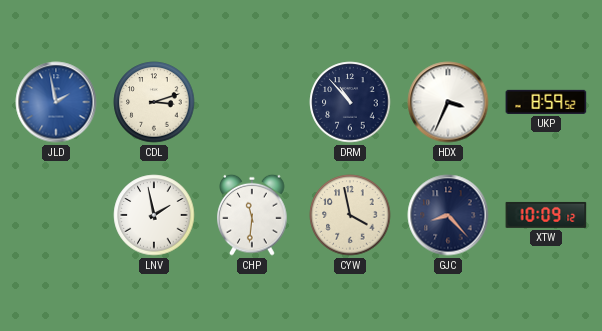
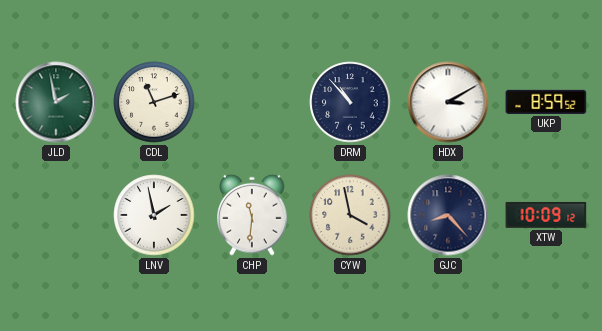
JLD dial: blue -> green
CDL: 3:12 -> 11:12
HDX: 3:34 -> 3:10
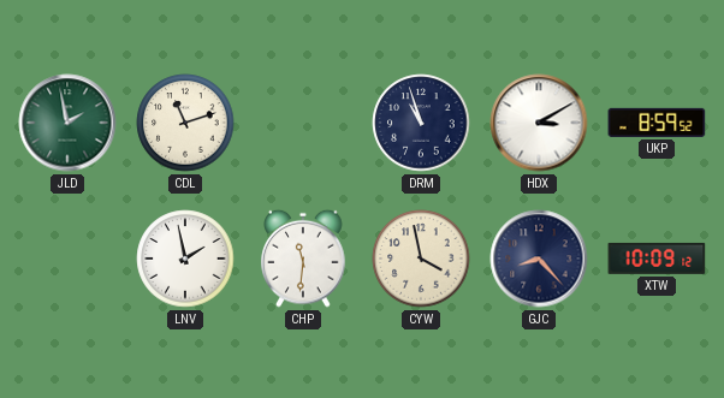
DRM: 10:53 -> 10:57
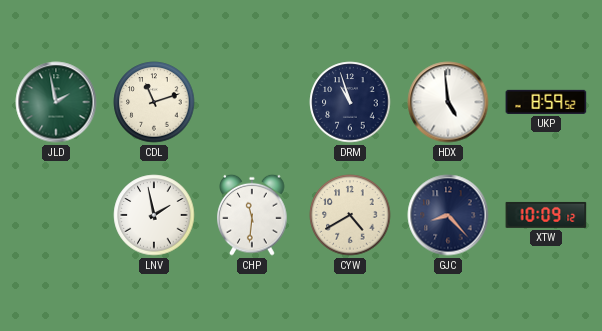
HDX: 3:10 -> 4:59
CYW: 3:58 -> 4:40
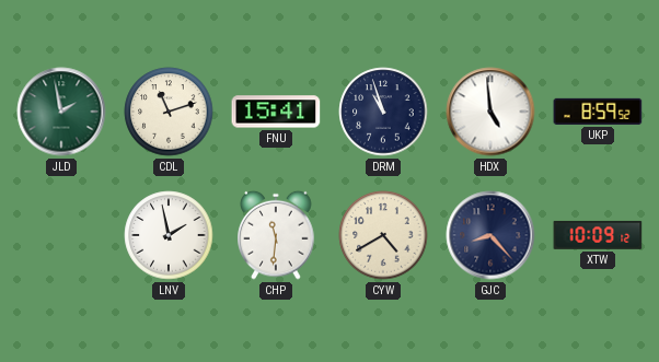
FNU: none -> 15:41
